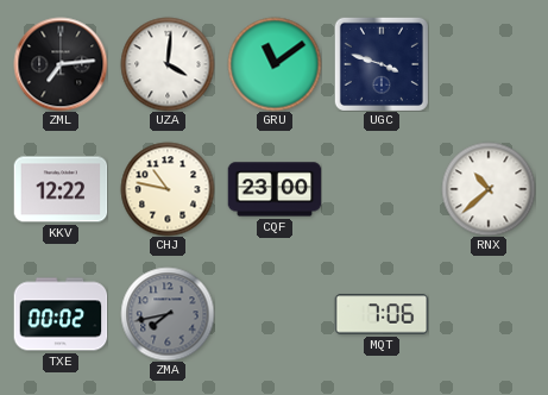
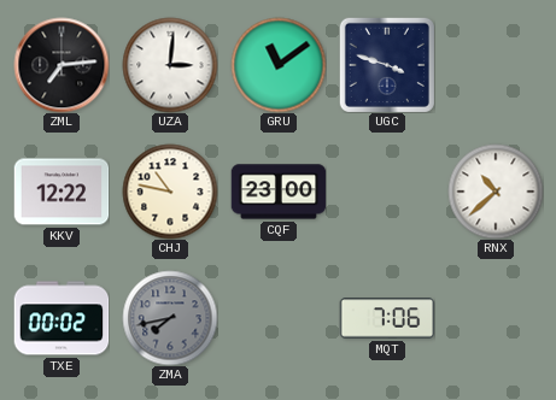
UZA: 4:01 -> 3:01
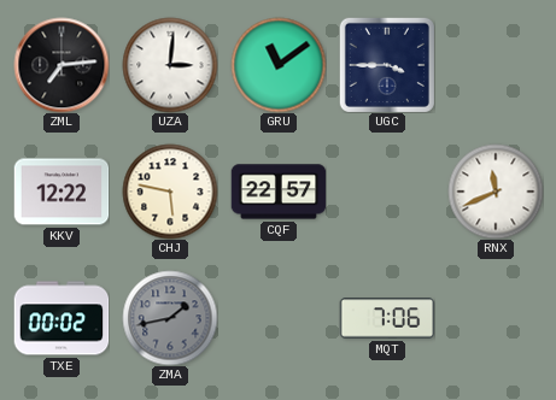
UGC: 3:48 -> 3:45
CHJ: 10:47 -> 5:47
CQF: 23:00 -> 22:57
RNX: 10:38 -> 11:41
ZMA: 7:43 -> 1:43
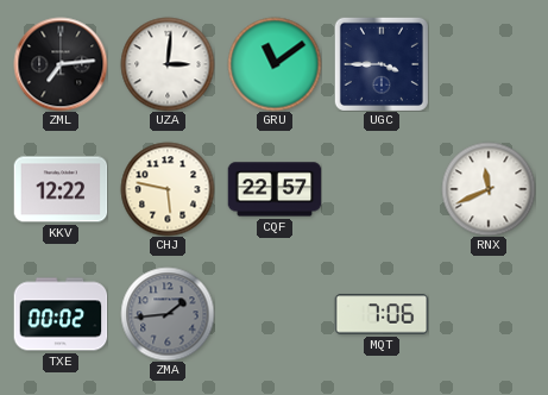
ZMA: 1:43 -> 1:44
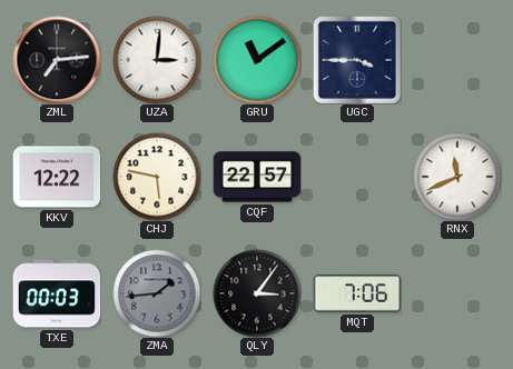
TXE: 00:02 -> 00:03
QLY: none -> 3:06
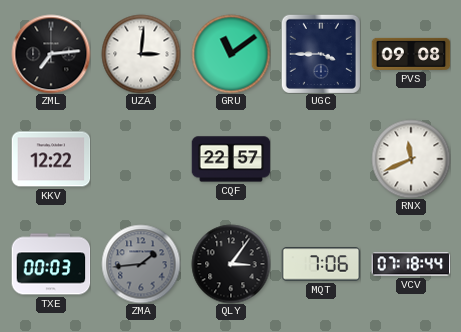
PVS: none -> 09:08
CHJ: 5:47 -> none
VCV: none -> 07:18
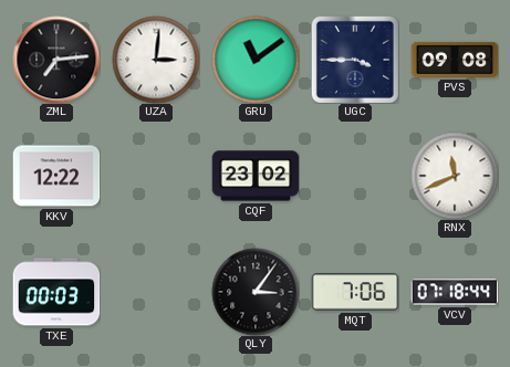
CQF: 22:57 -> 23:02
ZMA: 1:44 -> none
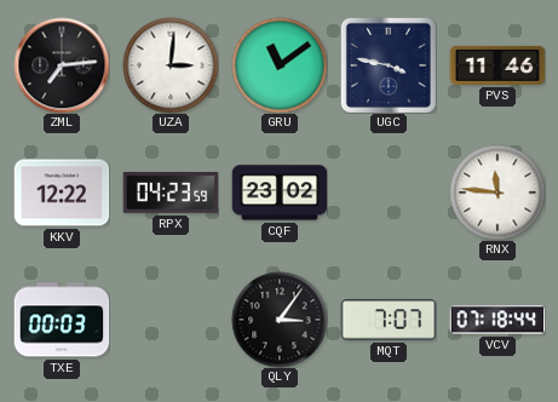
UGC: 3:45 -> 3:47
PVS: 09:08 -> 11:46
RPX: none -> 04:23
RNX: 11:41 -> 11:46
MQT: 7:06 -> 7:07
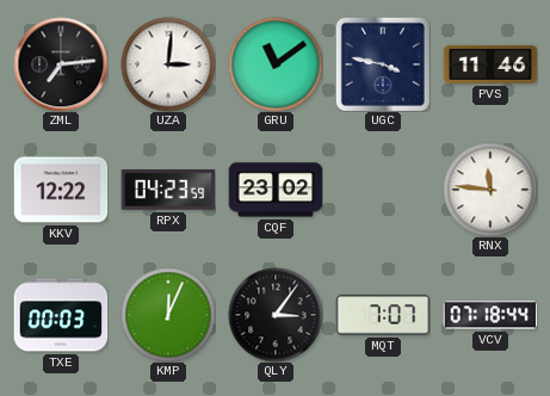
KMP: none -> 12:04
